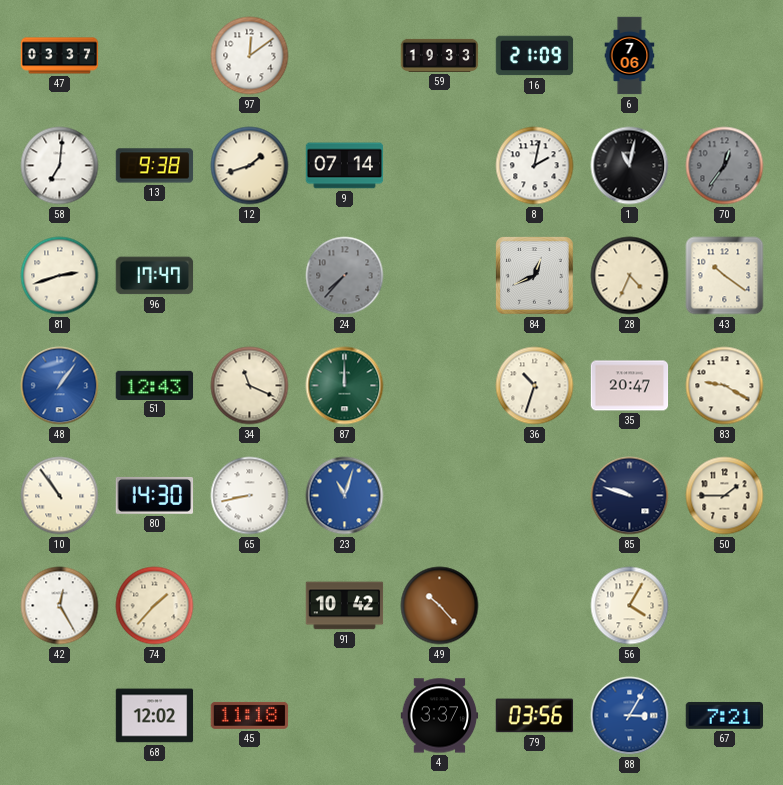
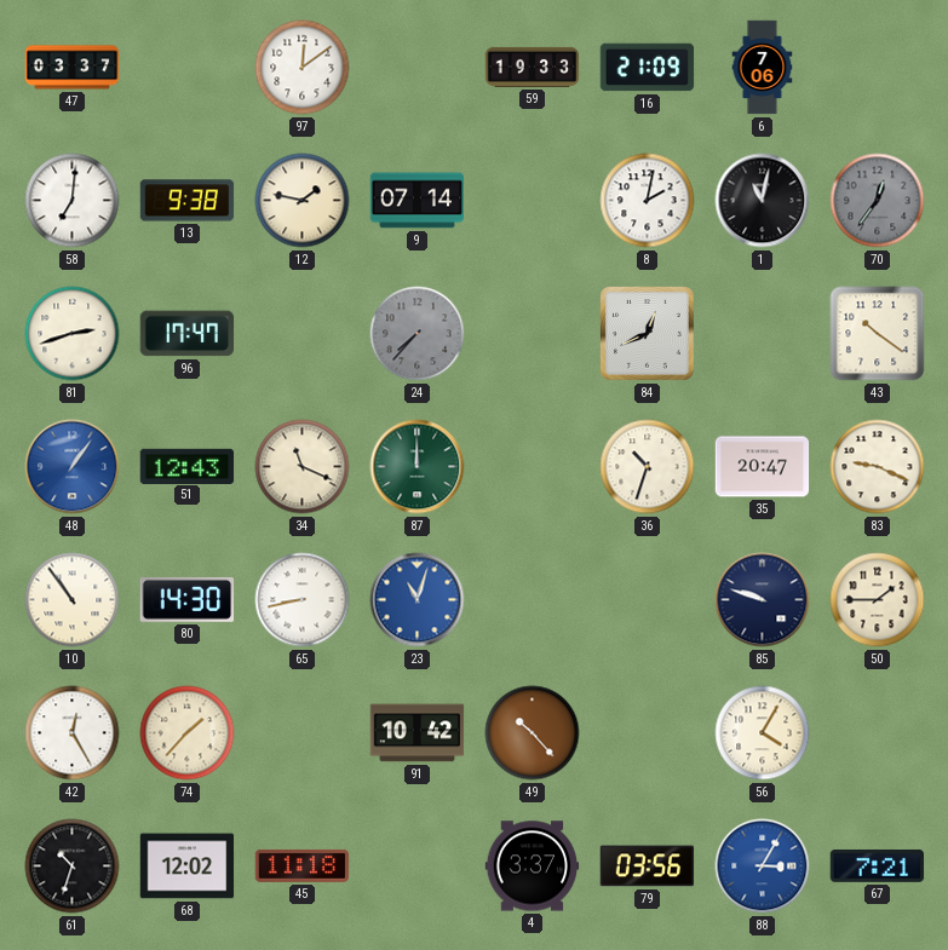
12: 1:42 -> 1:47
28: 4:34 -> none
83: 9:20 -> 9:19
61: none -> 10:33
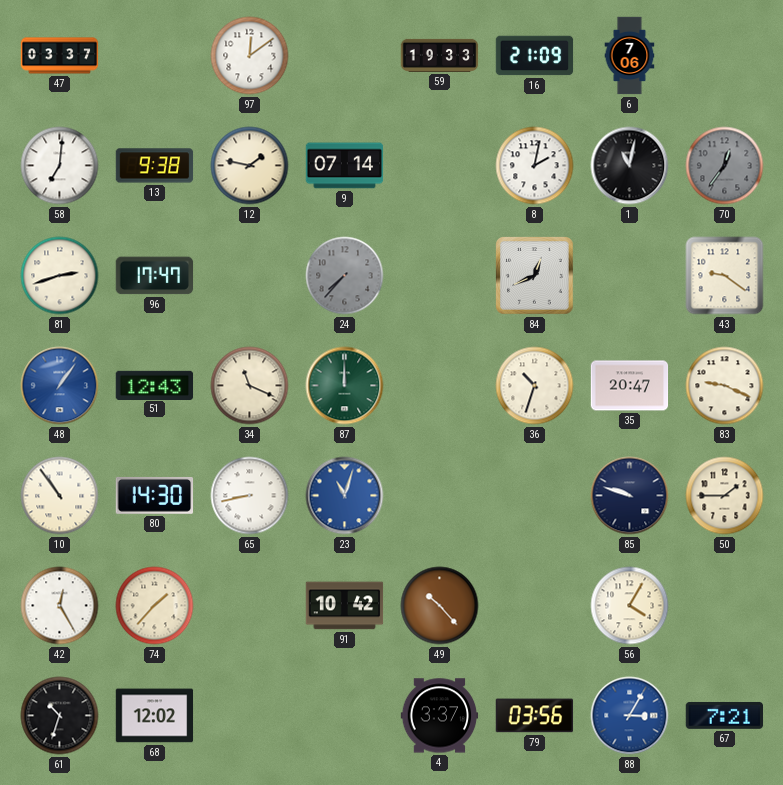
43: 10:21 -> 9:21
45: 11:18 -> none
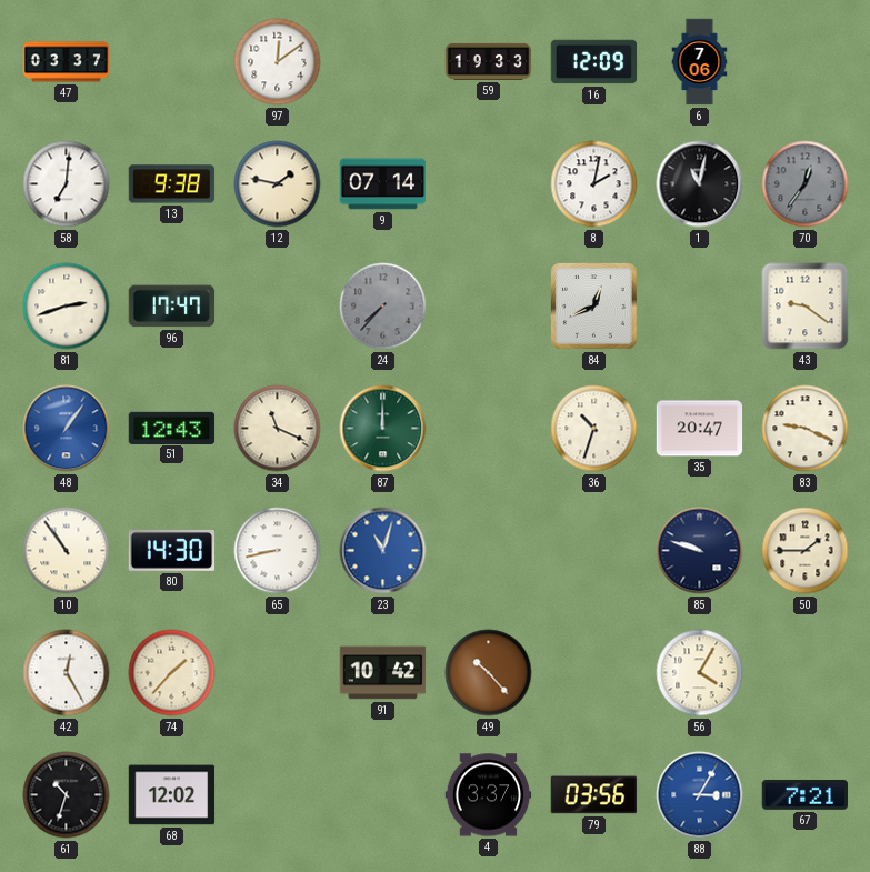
16: 21:09 -> 12:09
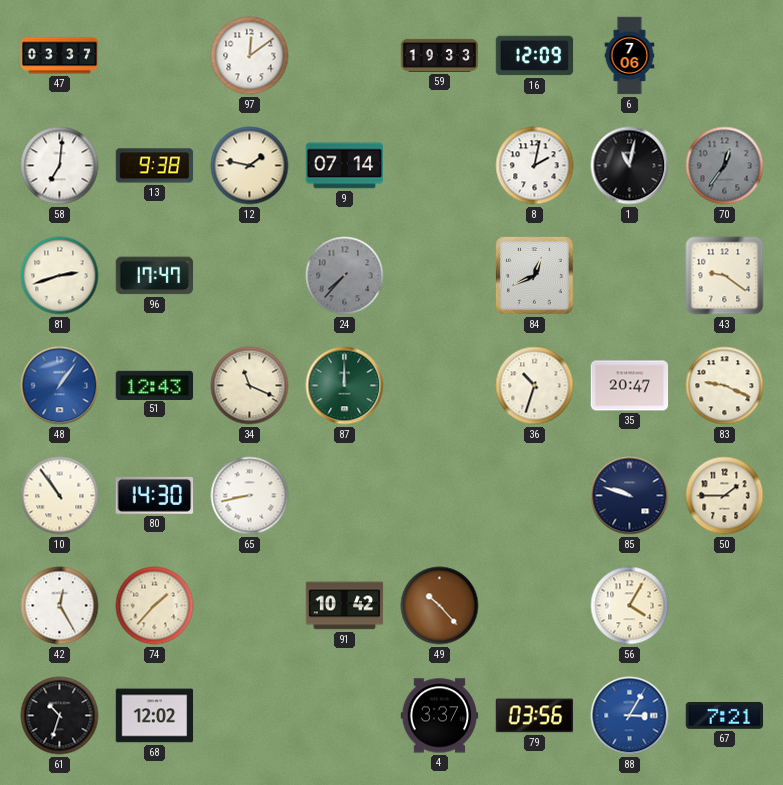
23: 11:03 -> none
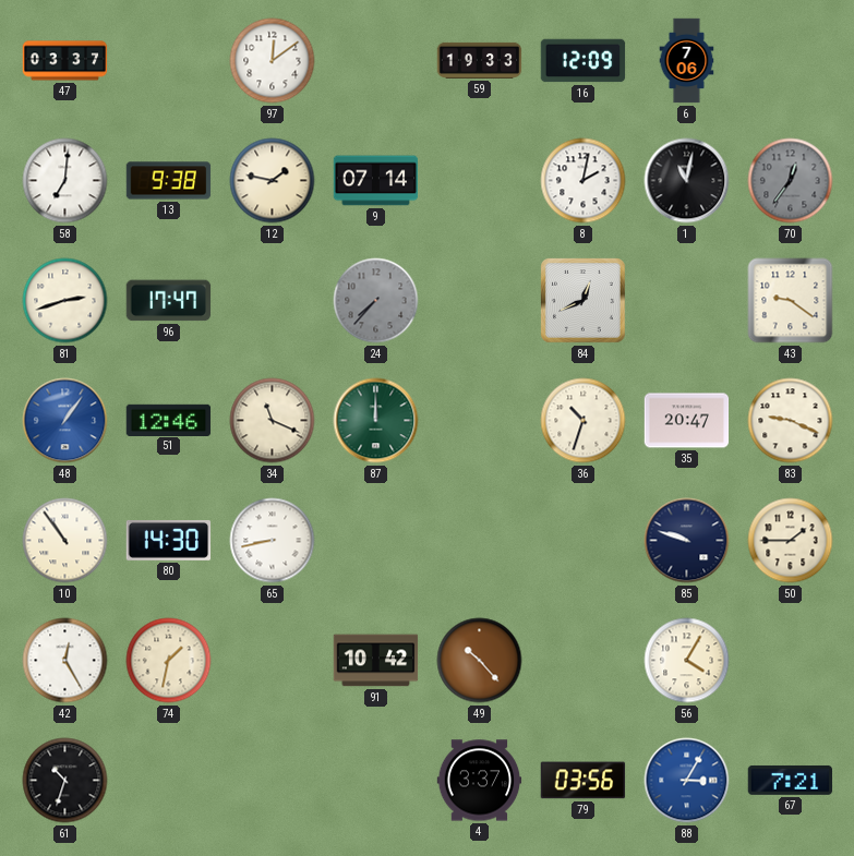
51: 12:43 -> 12:46
74: 1:37 -> 1:32
68: 12:02 -> none
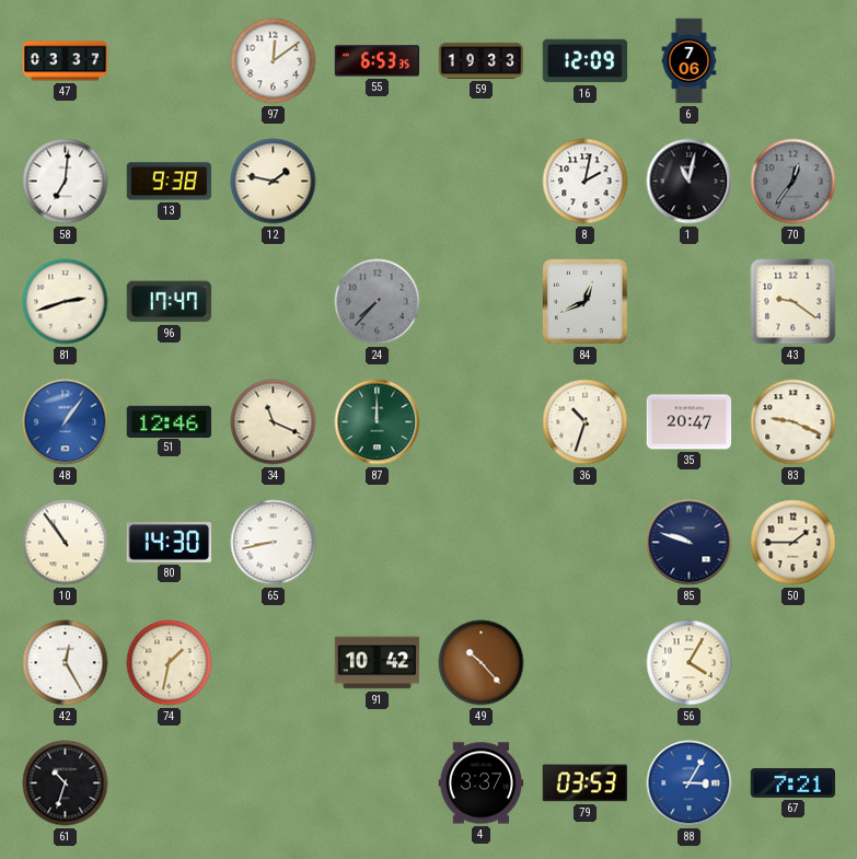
55: none -> 6:53
9: 07:14 -> none
79: 03:56 -> 03:53
